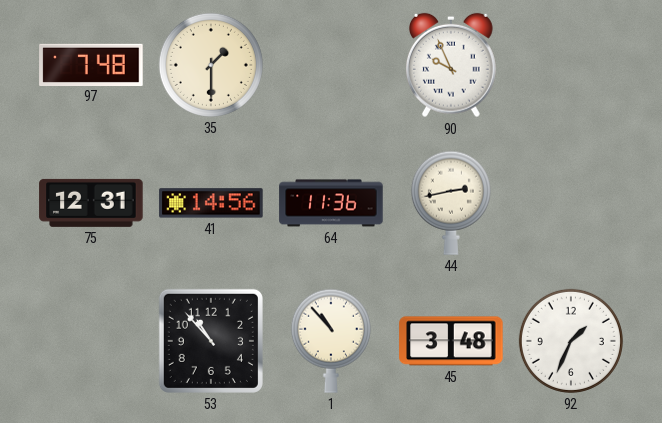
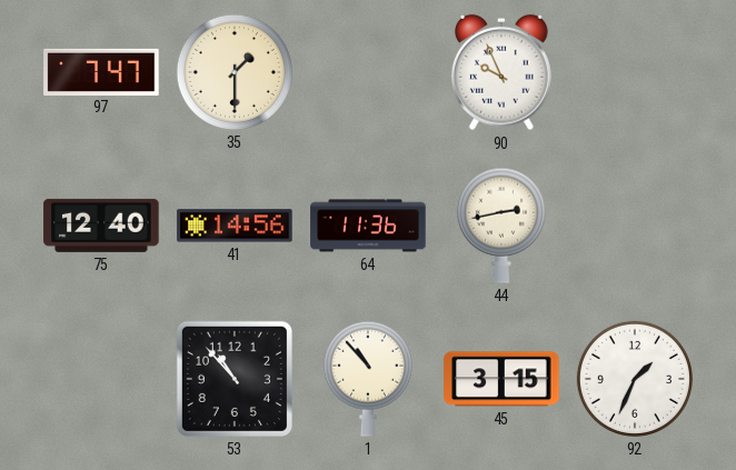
97: 7:48 -> 7:47
75: 12:31 -> 12:40
45: 3:48 -> 3:15
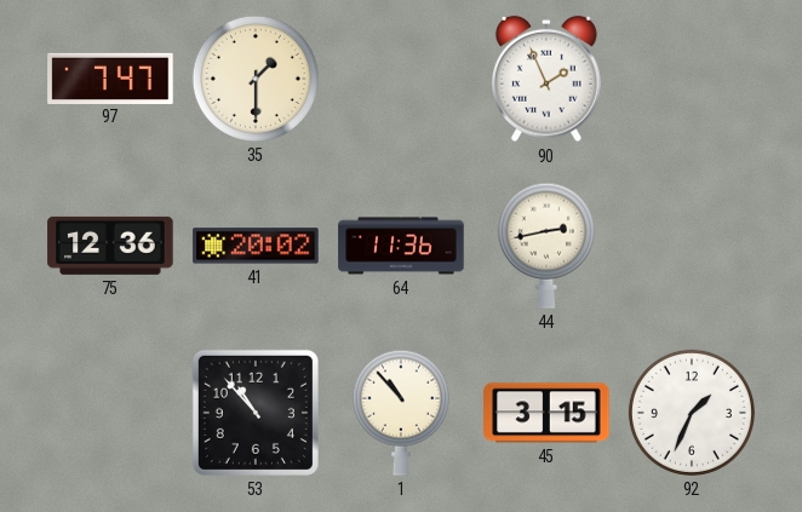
90: 9:56 -> 1:56
75: 12:40 -> 12:36
41: 14:56 -> 20:02
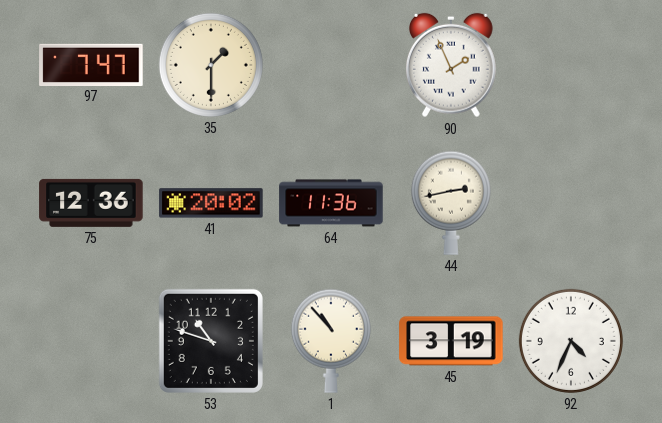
53: 10:53 -> 10:48
45: 3:15 -> 3:19
92: 1:34 -> 4:34
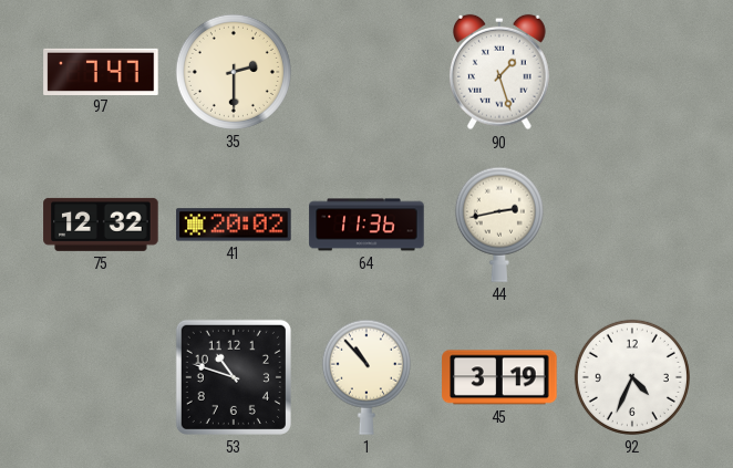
35: 1:30 -> 2:30
90: 1:56 -> 1:27
75: 12:36 -> 12:32
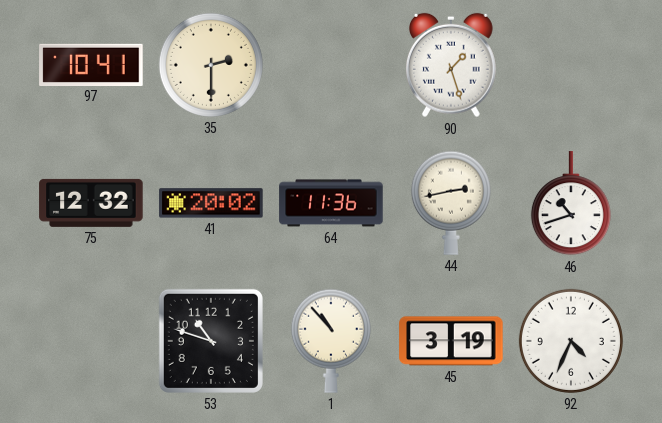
97: 7:47 -> 10:41
46: none -> 10:42
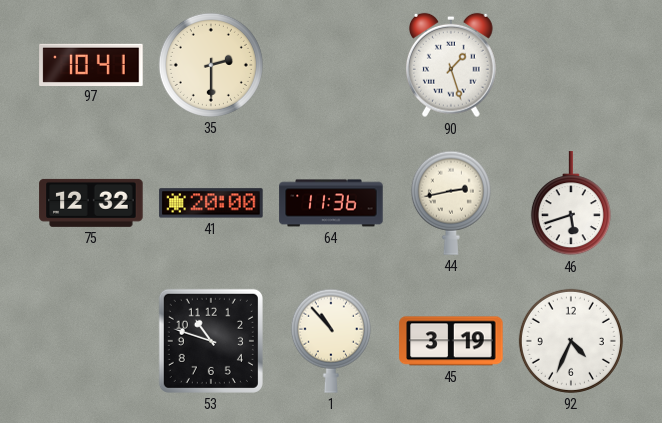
41: 20:02 -> 20:00
46: 10:42 -> 5:42
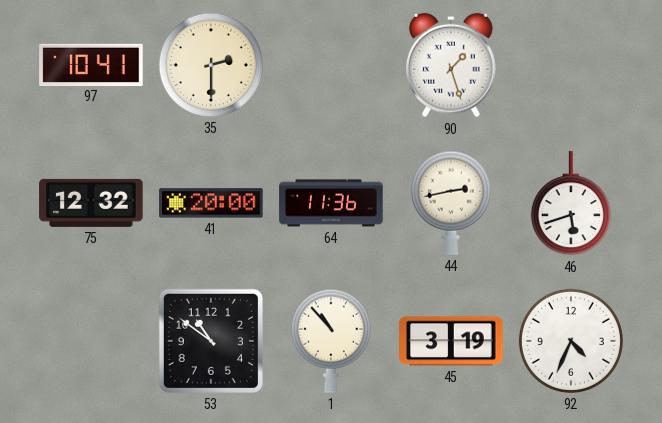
53: 10:48 -> 10:51
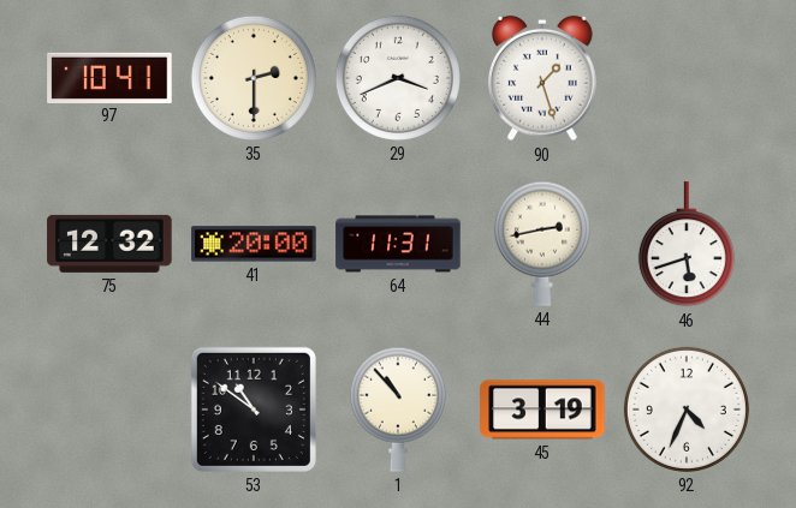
29: none -> 3:41
64: 11:36 -> 11:31
